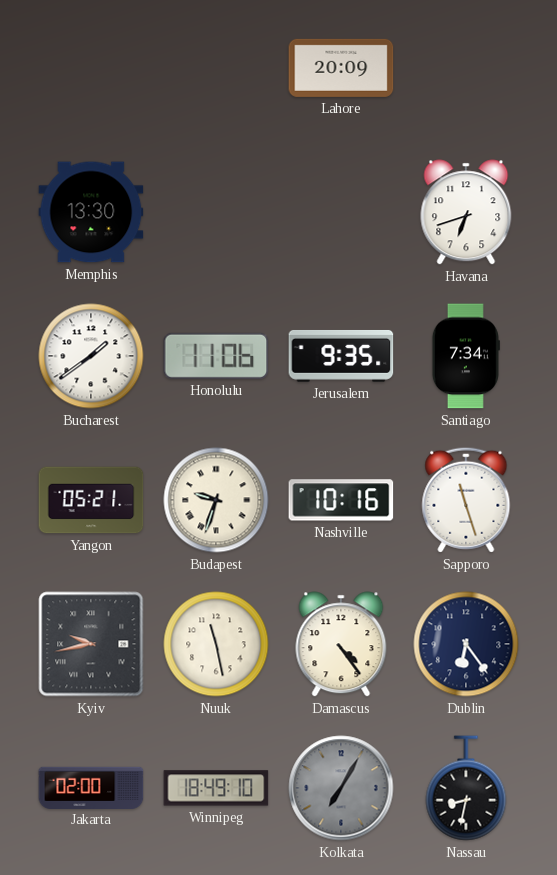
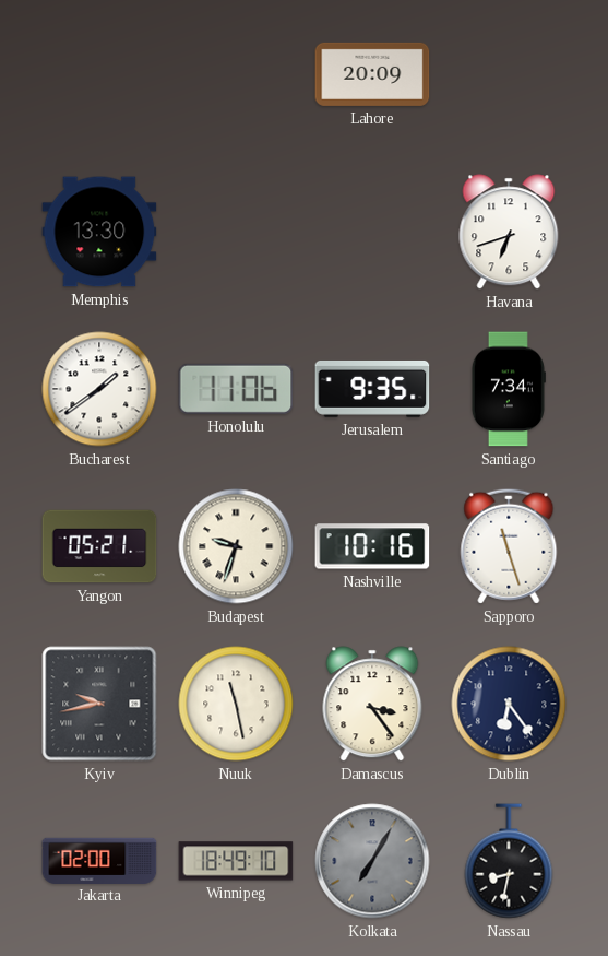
Damascus: 4:24 -> 3:24
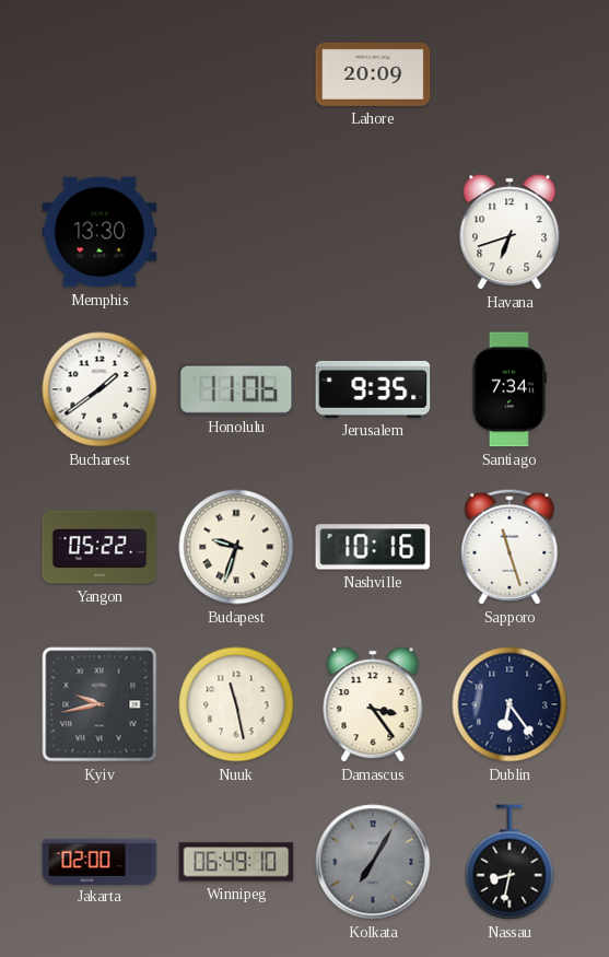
Yangon: 05:21 -> 05:22
Winnipeg: 18:49 -> 06:49
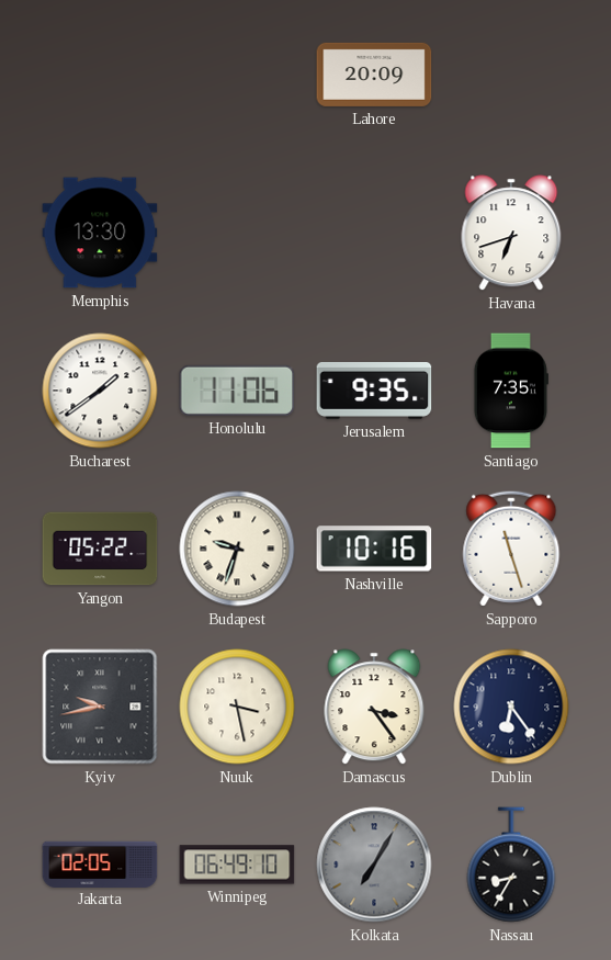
Santiago: 7:34 -> 7:35
Nuuk: 11:28 -> 3:28
Jakarta: 02:00 -> 02:05
Nassau: 8:32 -> 8:35
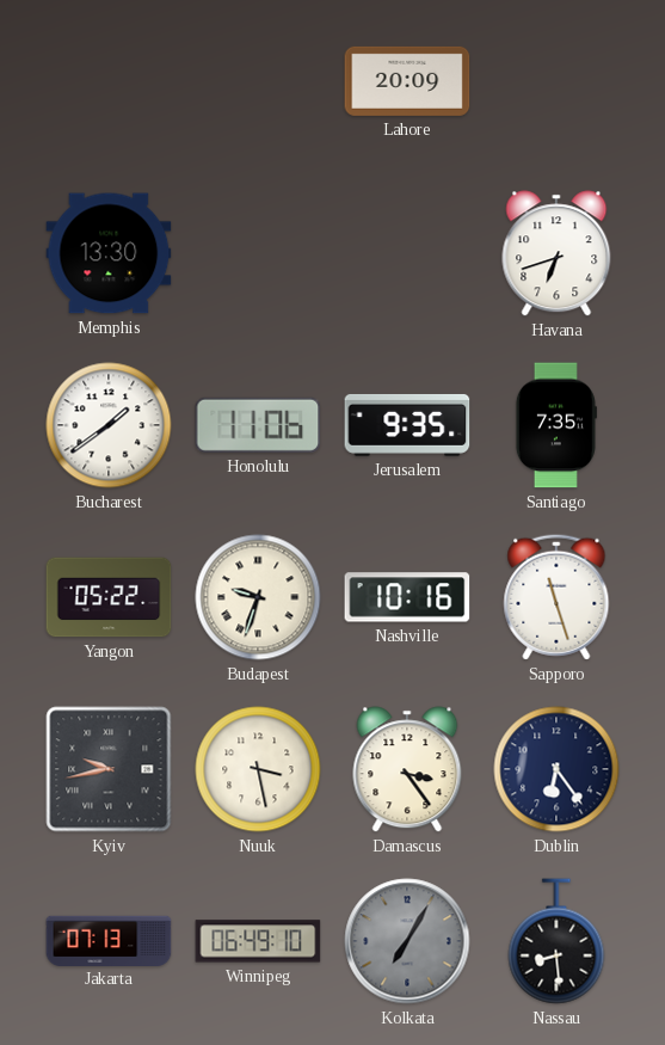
Jakarta: 02:05 -> 07:13
Nassau: 8:35 -> 8:29
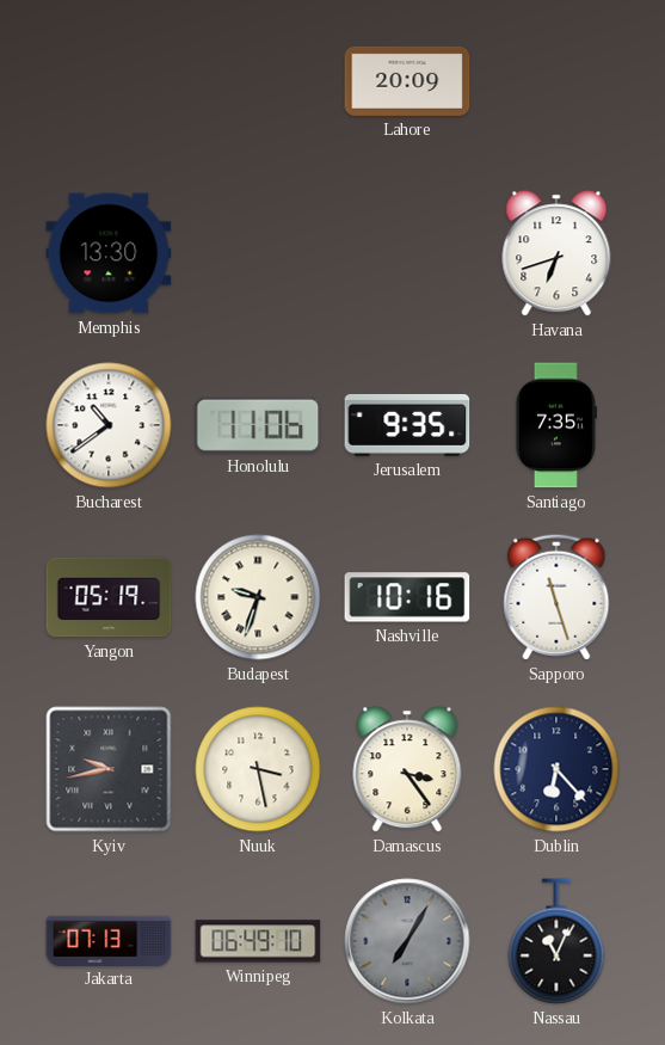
Bucharest: 1:39 -> 10:39
Yangon: 05:22 -> 05:19
Dublin: 6:24 -> 6:23
Nassau: 8:29 -> 11:04
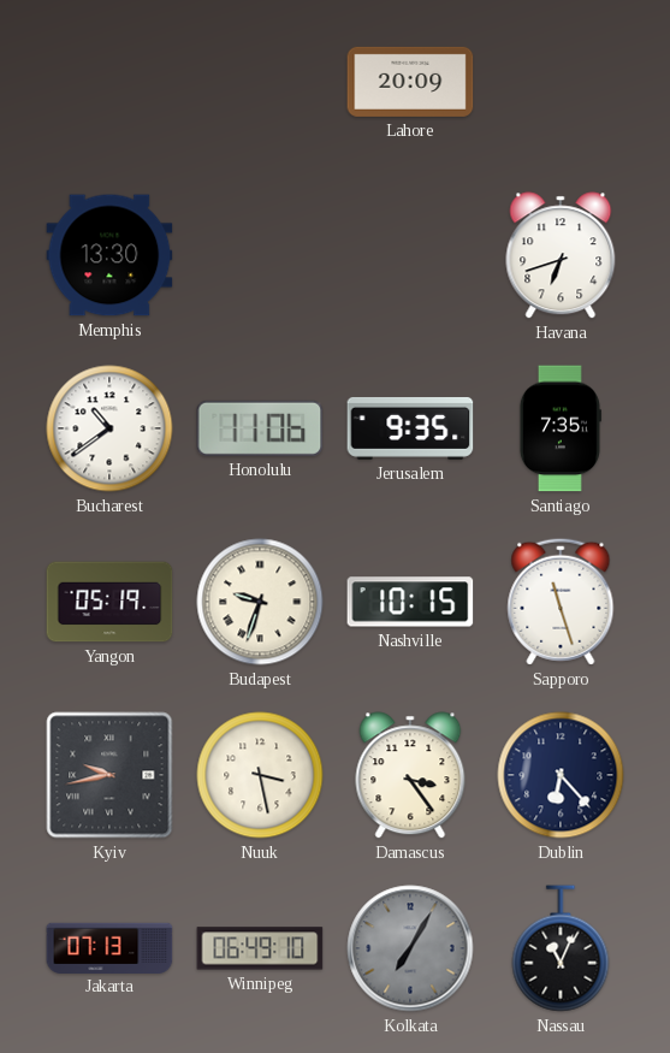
Nashville: 10:16 -> 10:15
